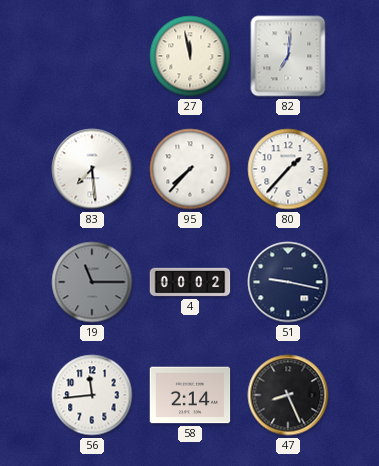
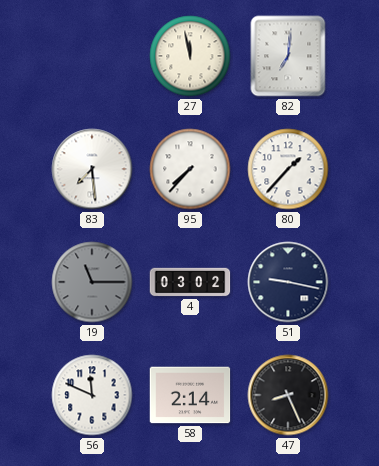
4: 00:02 -> 03:02
56: 11:44 -> 11:49
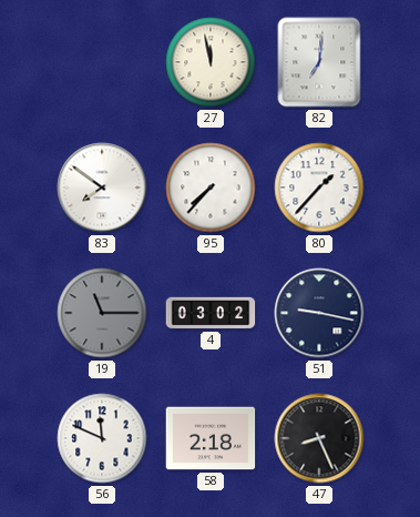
83: 7:29 -> 7:51
58: 2:14 -> 2:18
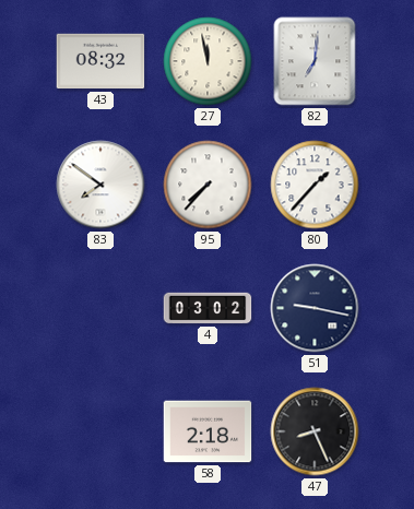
43: none -> 08:32
19: 11:15 -> none
56: 11:49 -> none
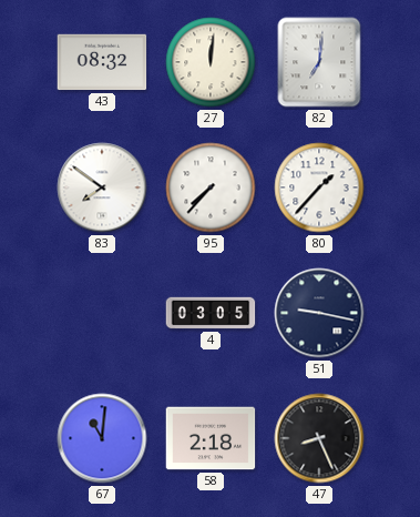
27: 11:58 -> 12:01
4: 03:02 -> 03:05
67: none -> 11:01
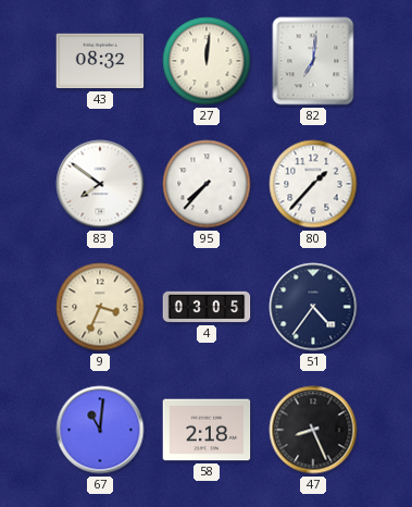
9: none -> 3:34
51: 9:17 -> 4:36
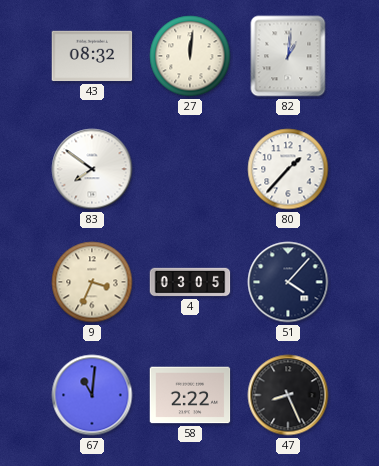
82: 7:01 -> 1:01
95: 7:37 -> none
51: 4:36 -> 4:07
58: 2:18 -> 2:22
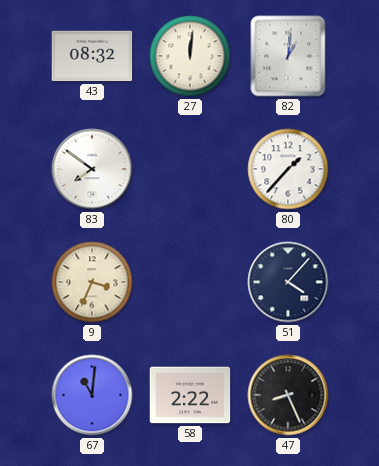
4: 03:05 -> none
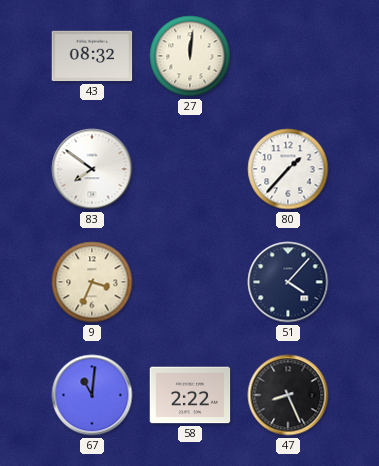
82: 1:01 -> none
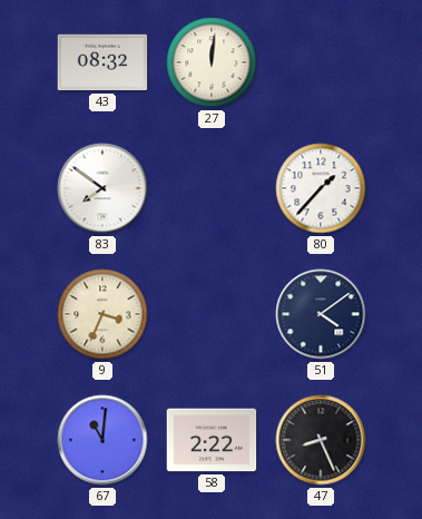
51: 4:07 -> 4:09
